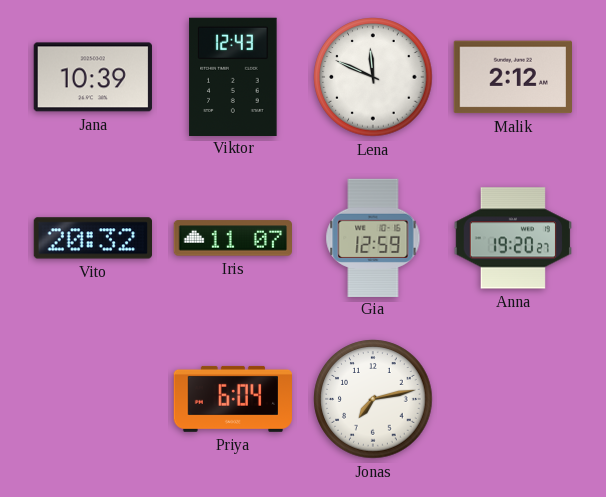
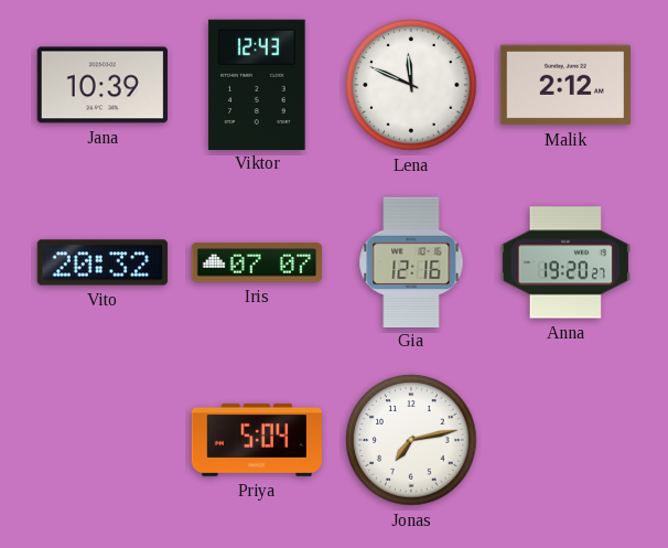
Iris: 11:07 -> 07:07
Gia: 12:59 -> 12:16
Priya: 6:04 -> 5:04
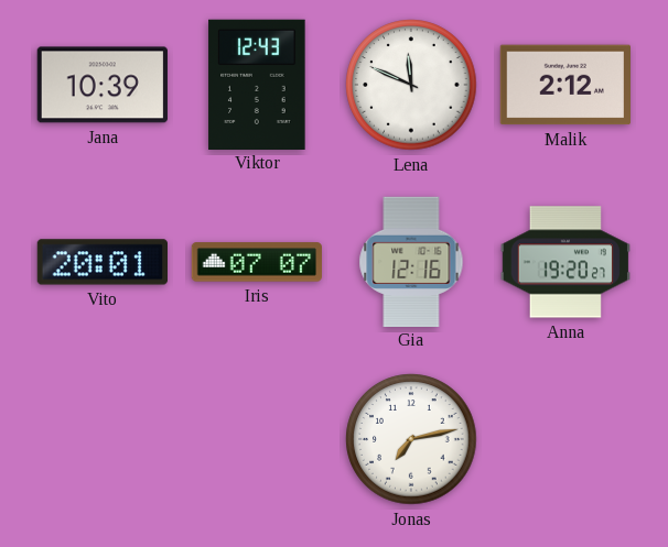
Vito: 20:32 -> 20:01
Priya: 5:04 -> none
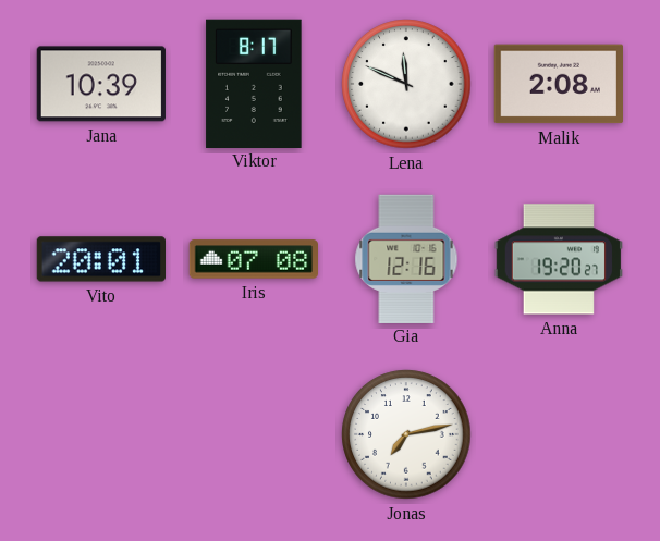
Viktor: 12:43 -> 8:17
Malik: 2:12 -> 2:08
Iris: 07:07 -> 07:08
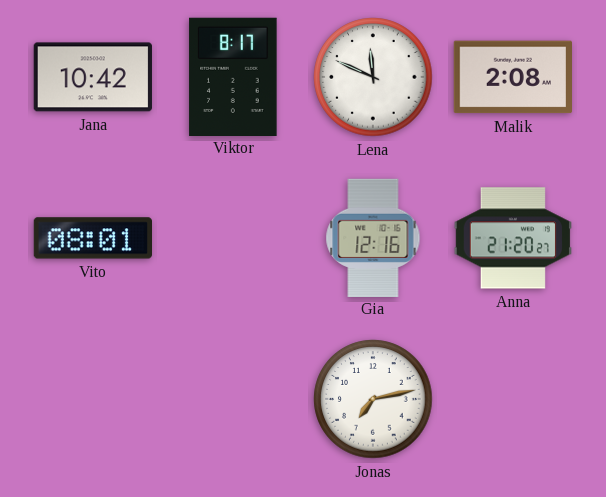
Jana: 10:39 -> 10:42
Vito: 20:01 -> 08:01
Iris: 07:08 -> none
Anna: 19:20 -> 21:20
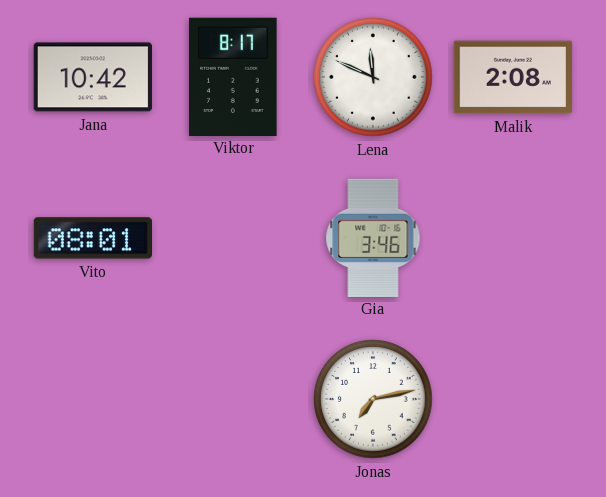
Gia: 12:16 -> 3:46
Anna: 21:20 -> none
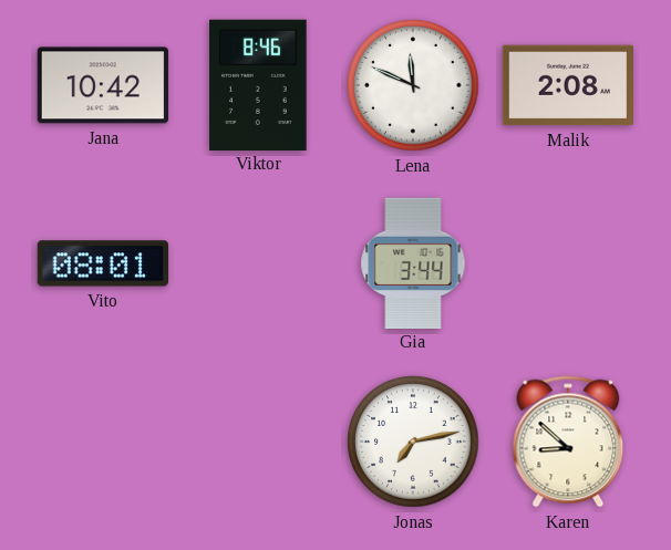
Viktor: 8:17 -> 8:46
Gia: 3:46 -> 3:44
Karen: none -> 8:52
